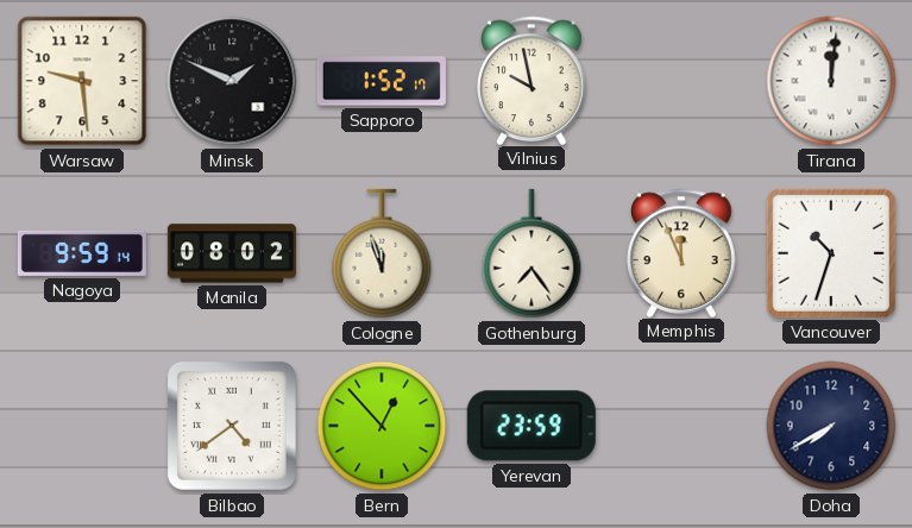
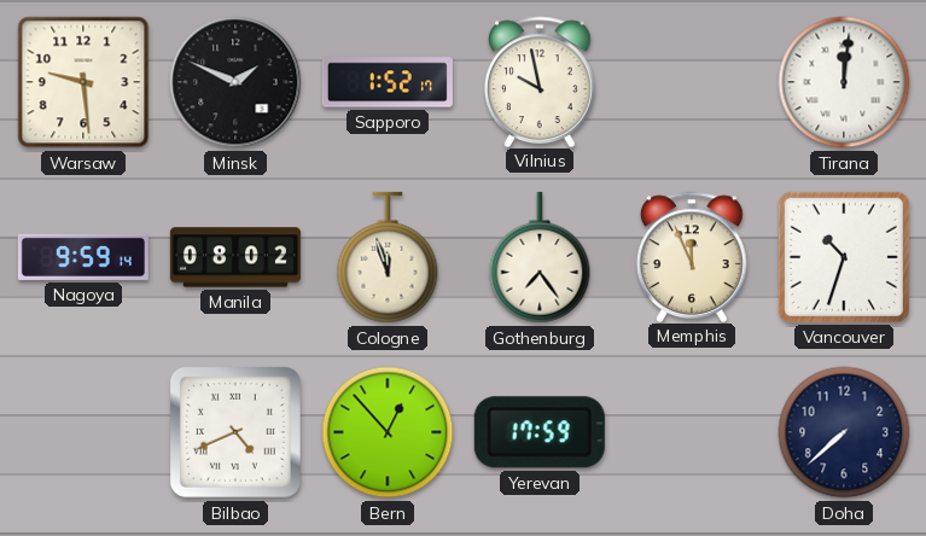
Bilbao: 4:39 -> 4:41
Yerevan: 23:59 -> 17:59
Doha: 7:40 -> 7:38
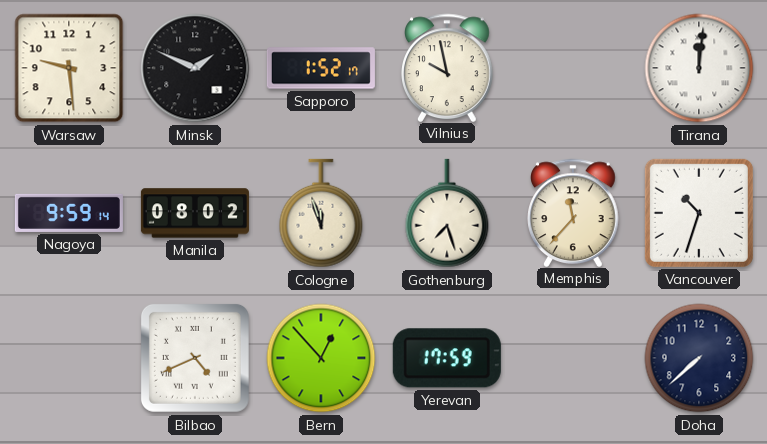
Gothenburg: 7:24 -> 7:27
Memphis: 11:56 -> 11:37
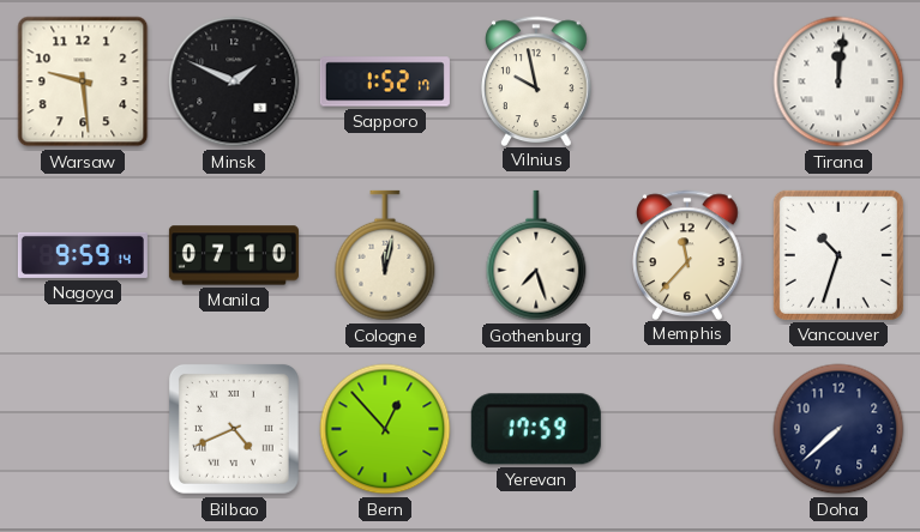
Manila: 08:02 -> 07:10
Cologne: 11:57 -> 12:02
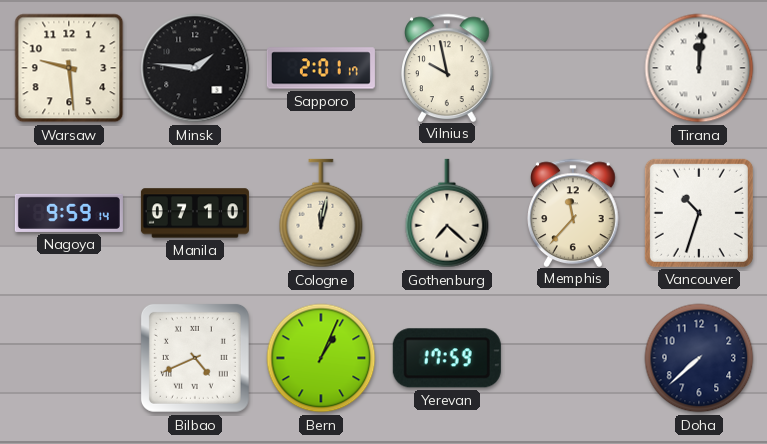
Minsk: 1:49 -> 1:46
Sapporo: 1:52 -> 2:01
Gothenburg: 7:27 -> 7:22
Bern: 12:53 -> 1:04
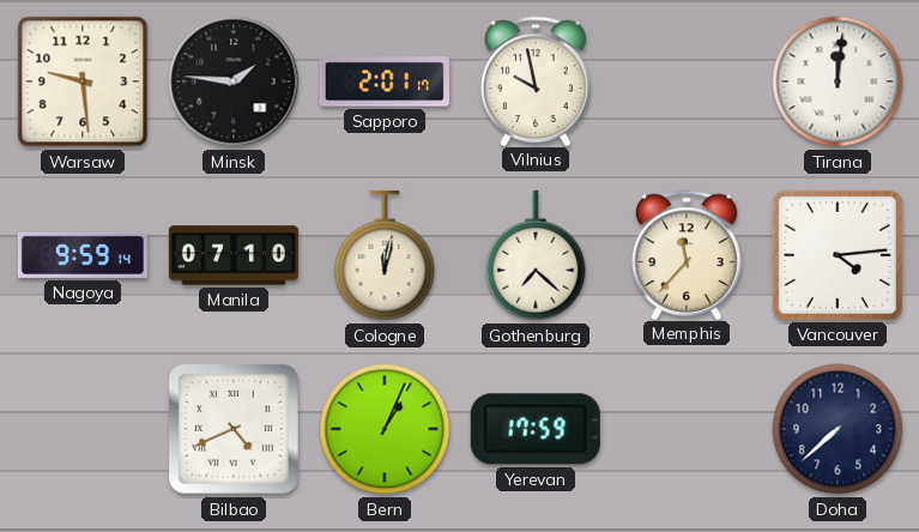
Vancouver: 10:33 -> 4:14
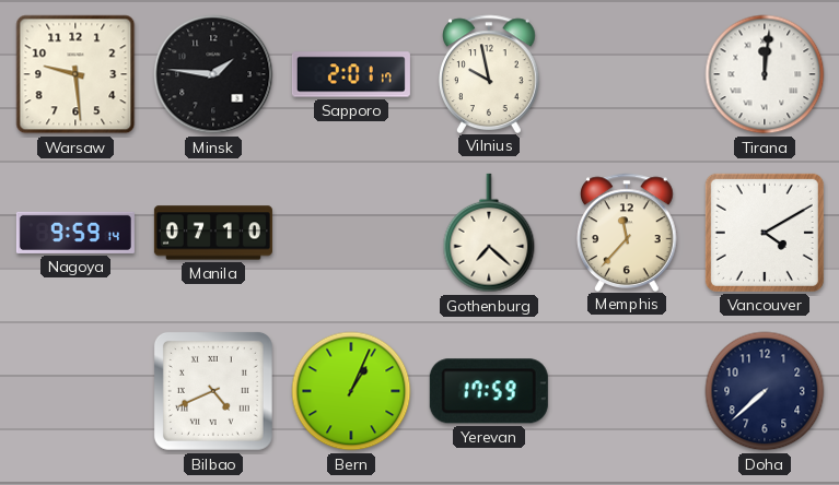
Cologne: 12:02 -> none
Vancouver: 4:14 -> 4:10
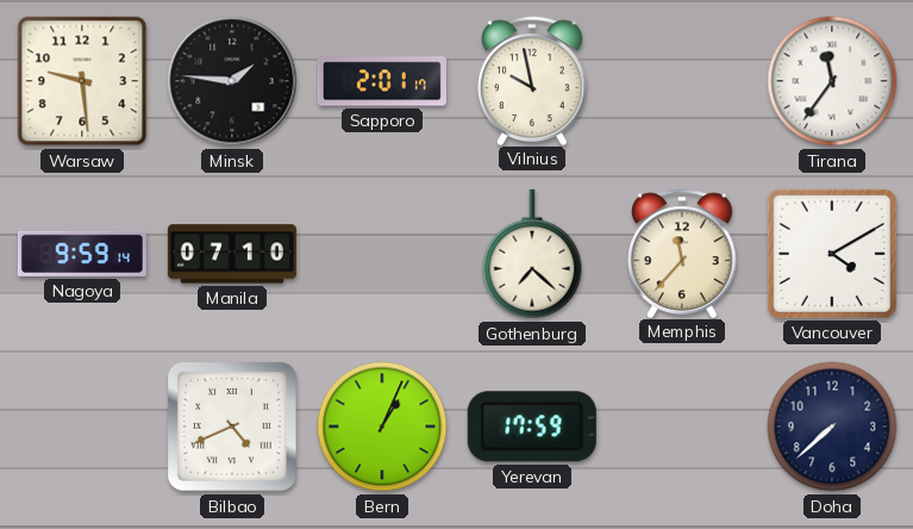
Tirana: 12:01 -> 11:36
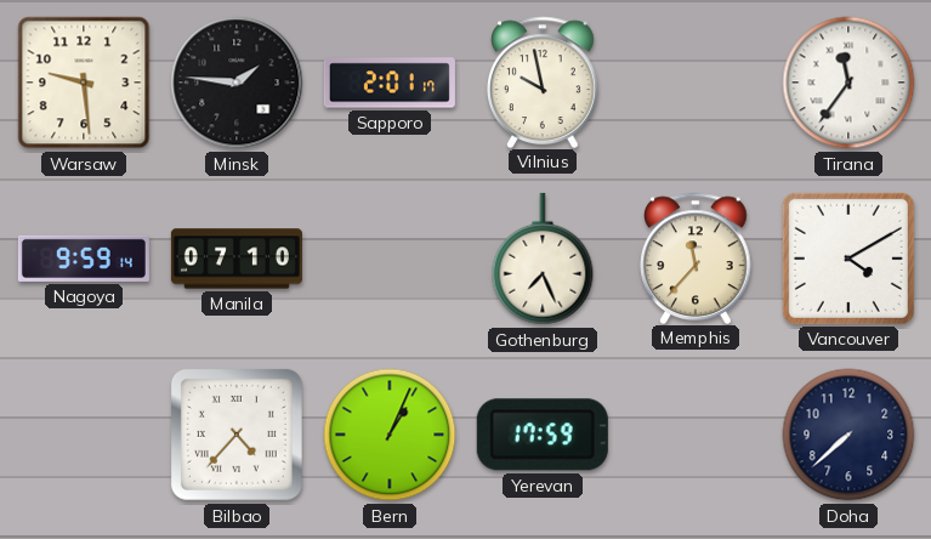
Gothenburg: 7:22 -> 7:26
Bilbao: 4:41 -> 4:37
